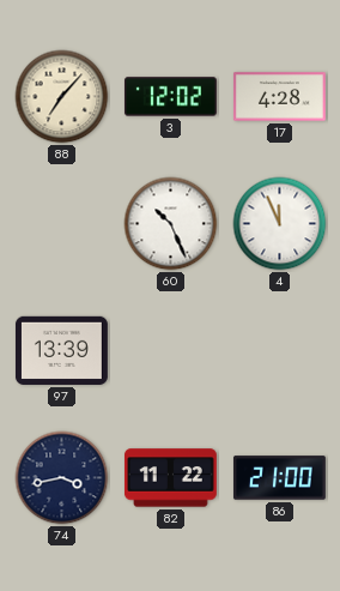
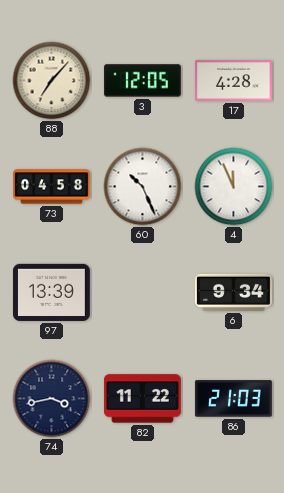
3: 12:02 -> 12:05
73: none -> 04:58
6: none -> 9:34
86: 21:00 -> 21:03
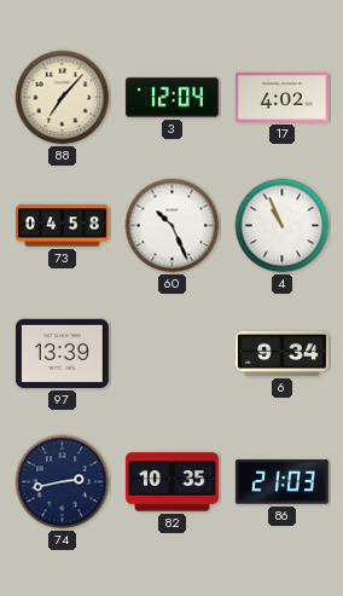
3: 12:05 -> 12:04
17: 4:28 -> 4:02
4: 11:56 -> 10:56
74: 3:43 -> 2:43
82: 11:22 -> 10:35
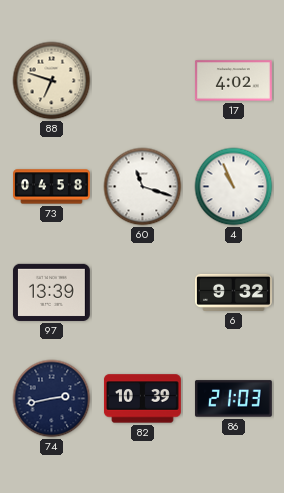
88: 7:07 -> 6:48
3: 12:04 -> none
60: 10:26 -> 11:18
6: 9:34 -> 9:32
82: 10:35 -> 10:39
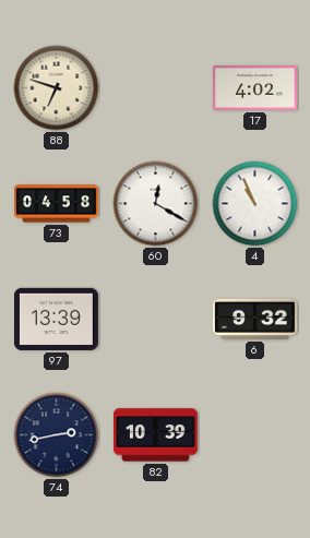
60: 11:18 -> 12:20
86: 21:03 -> none
